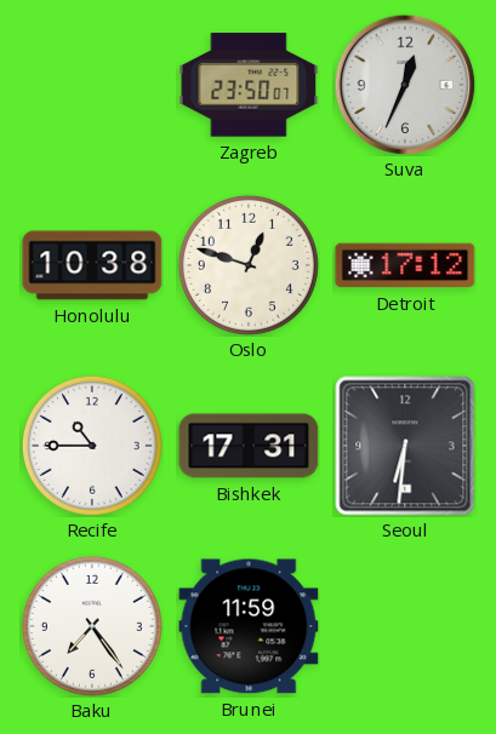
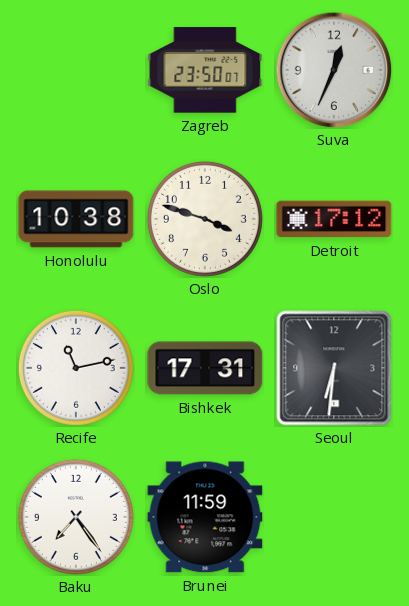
Oslo: 12:48 -> 3:48
Recife: 10:45 -> 11:13
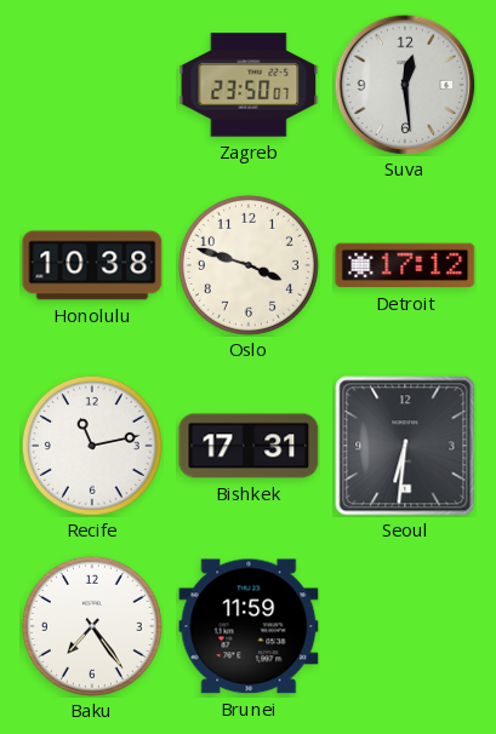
Suva: 12:34 -> 12:29
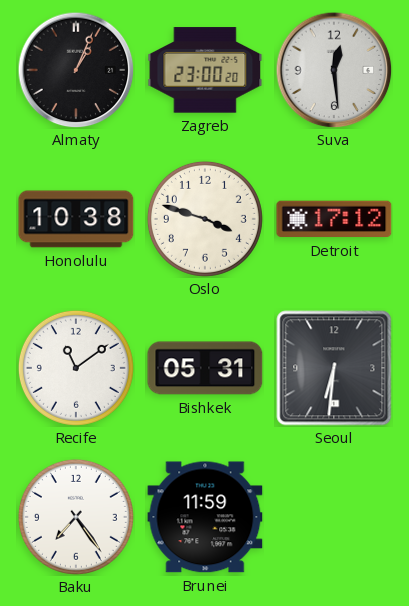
Almaty: none -> 1:04
Zagreb: 23:50 -> 23:00
Recife: 11:13 -> 11:09
Bishkek: 17:31 -> 05:31
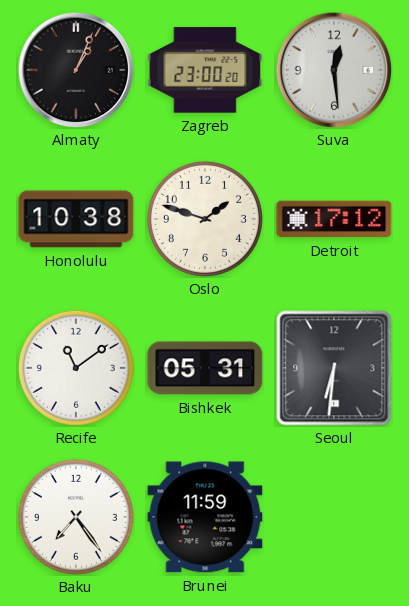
Oslo: 3:48 -> 1:48
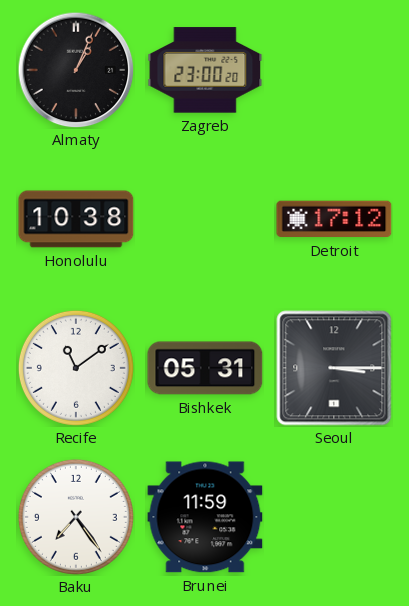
Suva: 12:29 -> none
Oslo: 1:48 -> none
Seoul: 6:31 -> 3:15
